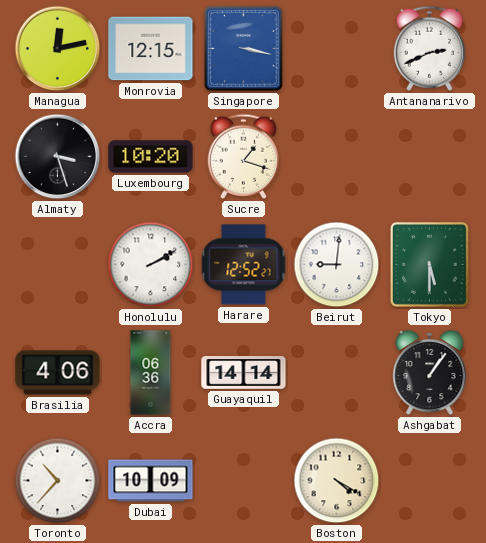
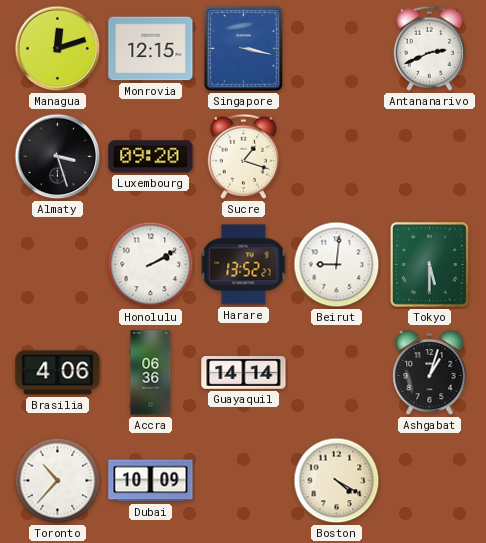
Managua: 12:13 -> 12:12
Luxembourg: 10:20 -> 09:20
Harare: 12:52 -> 13:52
Ashgabat: 1:06 -> 1:03
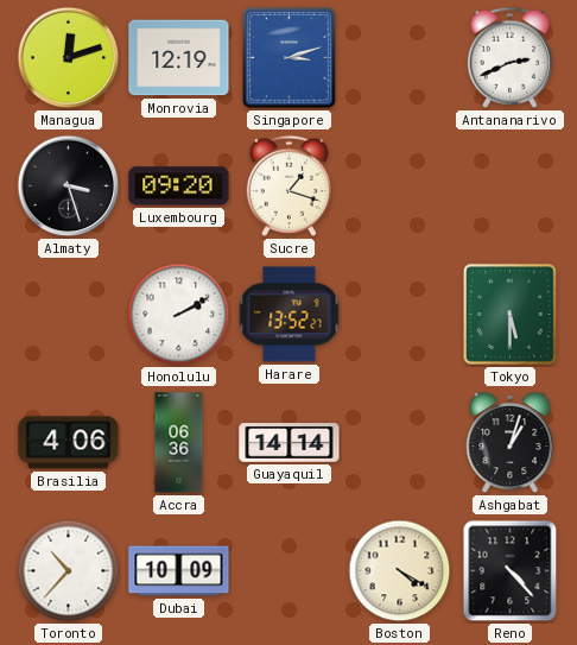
Monrovia: 12:15 -> 12:19
Singapore: 3:17 -> 3:12
Beirut: 9:01 -> none
Reno: none -> 4:23
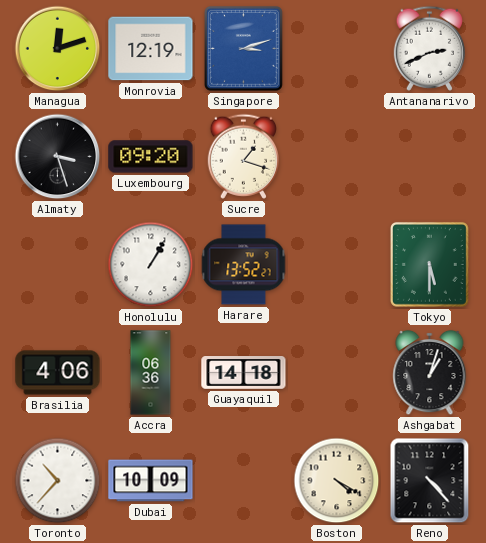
Honolulu: 2:10 -> 1:05
Guayaquil: 14:14 -> 14:18
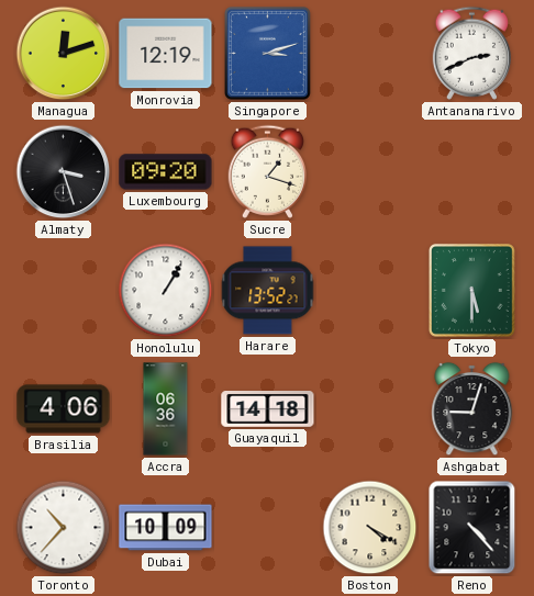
Ashgabat: 1:03 -> 9:03
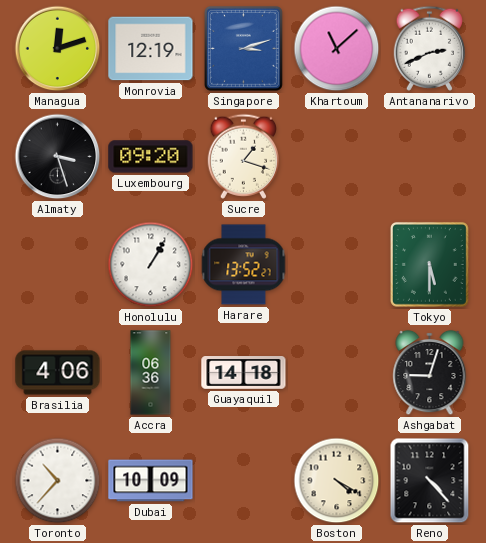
Khartoum: none -> 11:08
